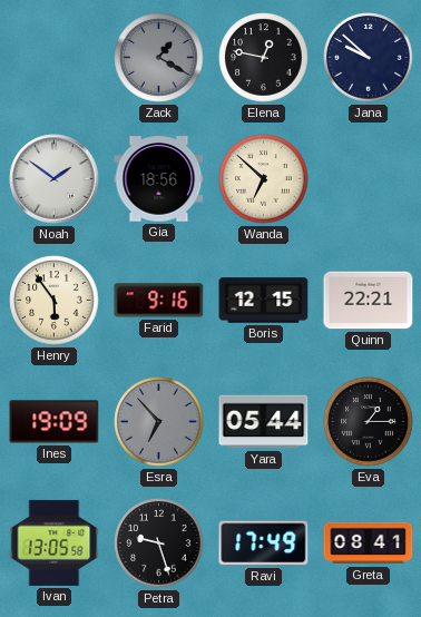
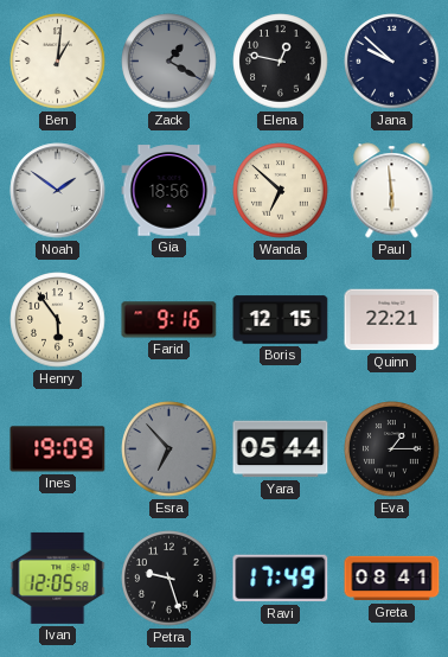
Ben: none -> 1:01
Paul: none -> 5:59
Ivan: 13:05 -> 12:05
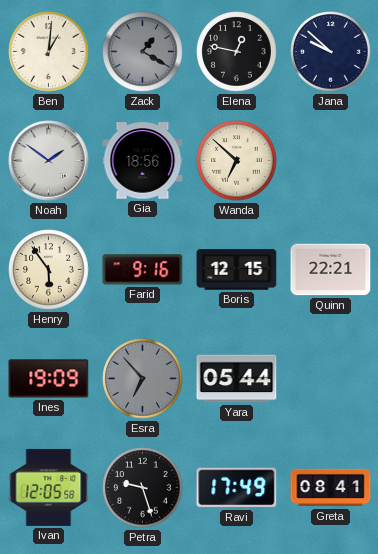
Paul: 5:59 -> none
Eva: 1:15 -> none
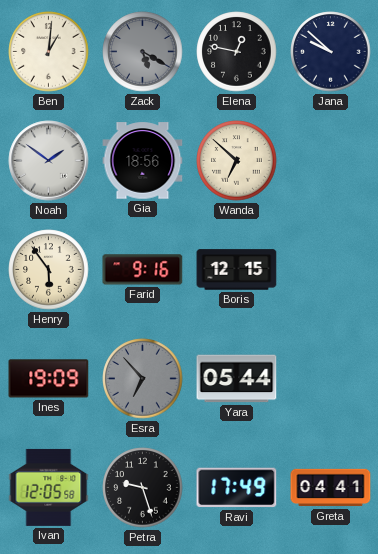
Zack: 1:20 -> 5:20
Quinn: 22:21 -> none
Greta: 08:41 -> 04:41
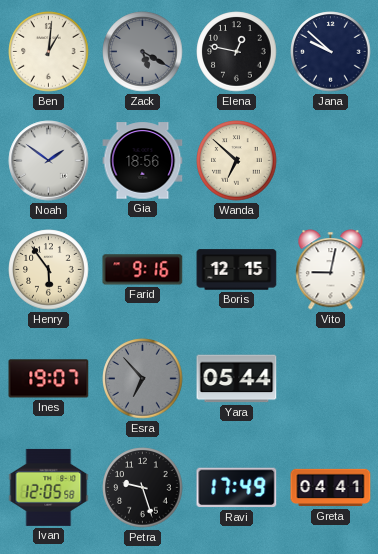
Vito: none -> 9:02
Ines: 19:09 -> 19:07
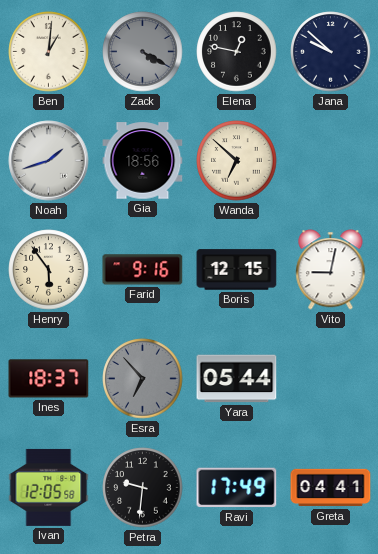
Zack: 5:20 -> 4:20
Noah: 1:51 -> 1:42
Ines: 19:07 -> 18:37
Petra: 9:27 -> 9:31
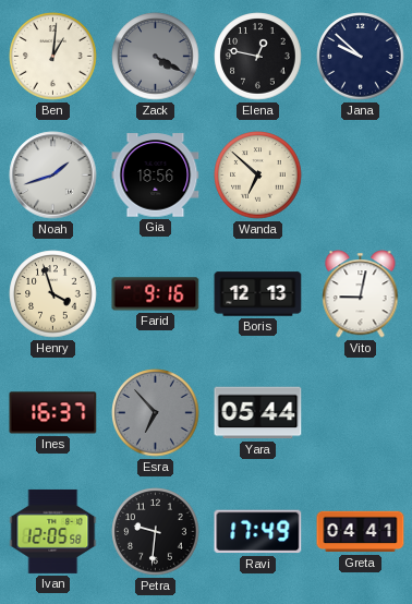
Henry: 5:54 -> 3:57
Boris: 12:15 -> 12:13
Ines: 18:37 -> 16:37
